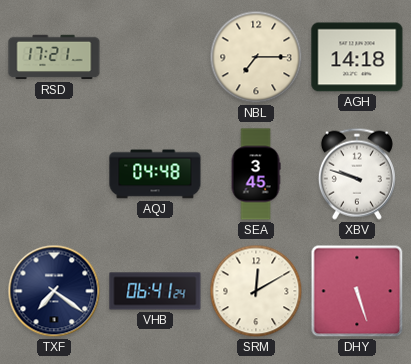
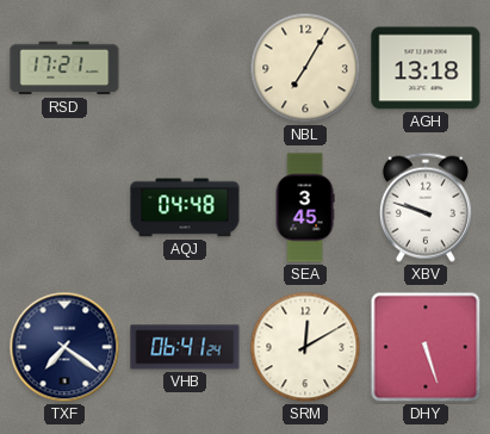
NBL: 7:15 -> 7:05
AGH: 14:18 -> 13:18
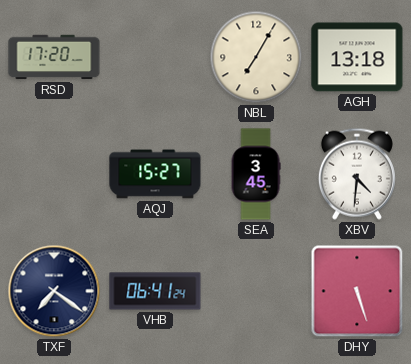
RSD: 17:21 -> 17:20
AQJ: 04:48 -> 15:27
XBV: 9:48 -> 4:31
SRM: 12:10 -> none
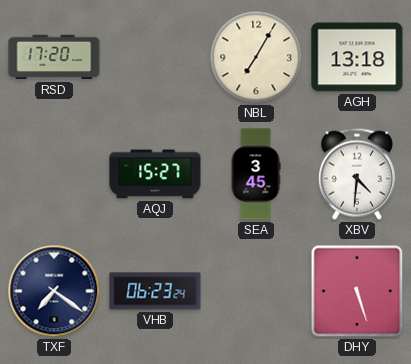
VHB: 06:41 -> 06:23
